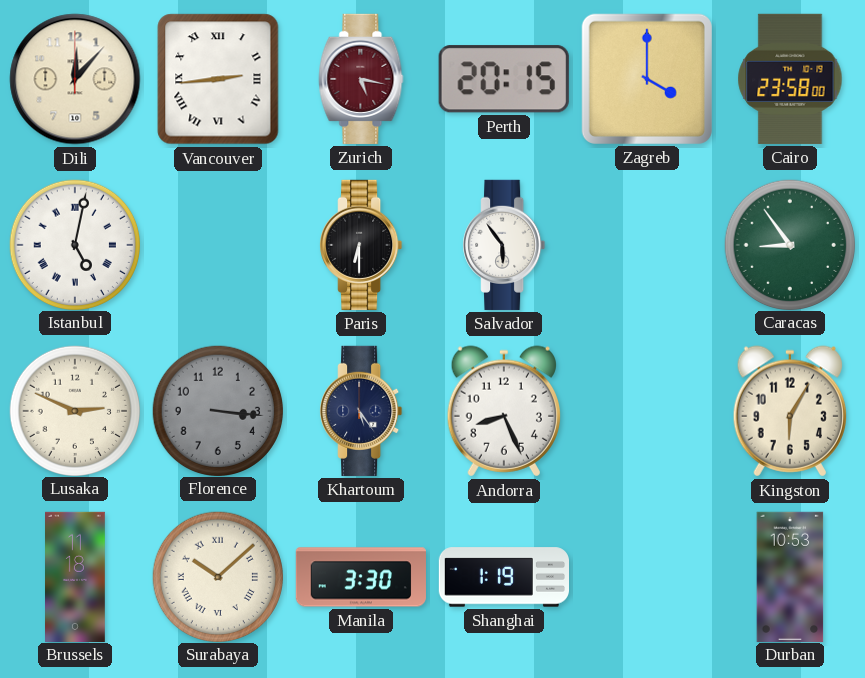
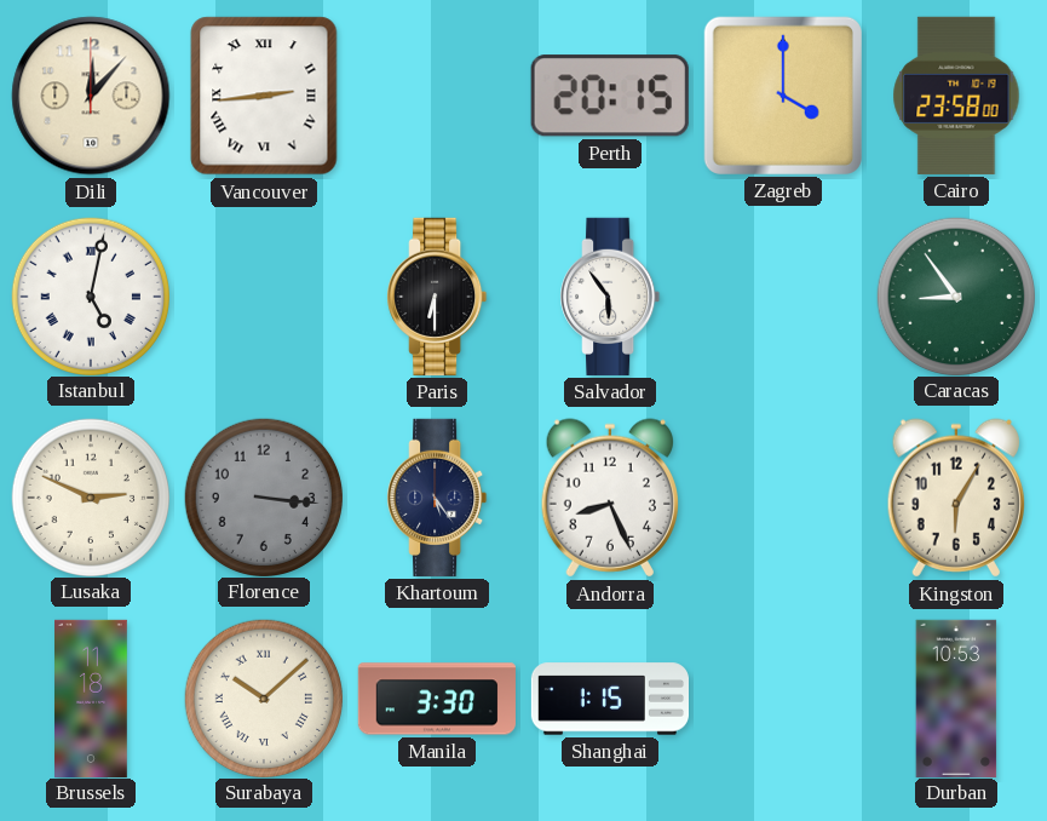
Zurich: 5:17 -> none
Shanghai: 1:19 -> 1:15
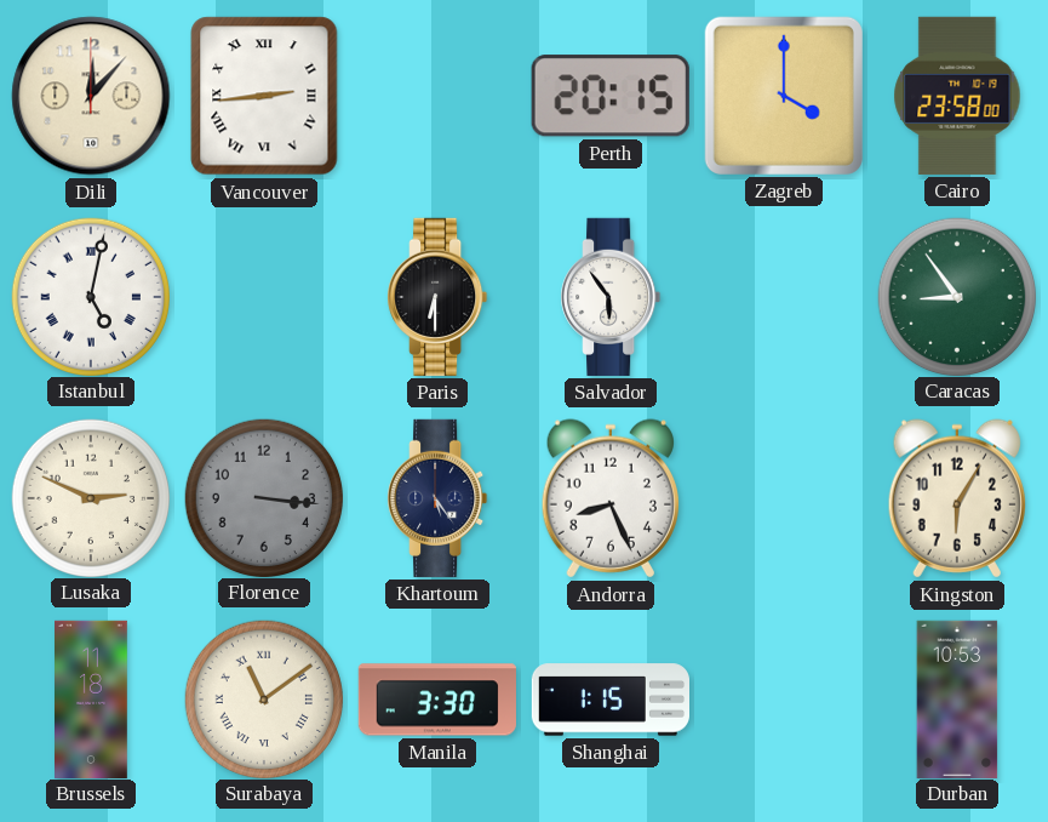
Surabaya: 10:08 -> 11:09
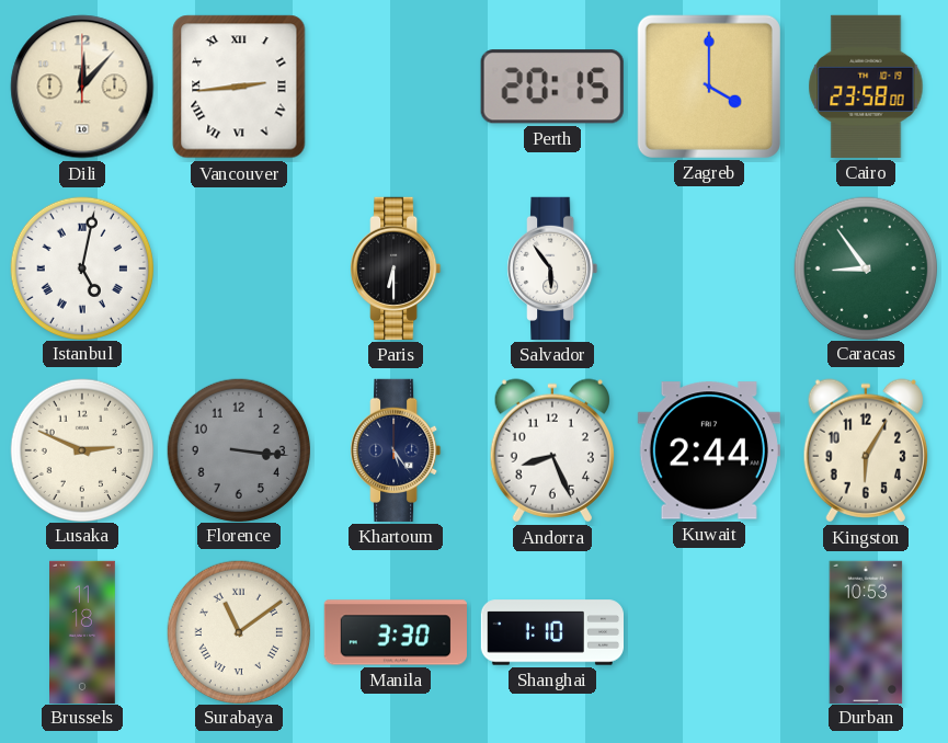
Kuwait: none -> 2:44
Shanghai: 1:15 -> 1:10
